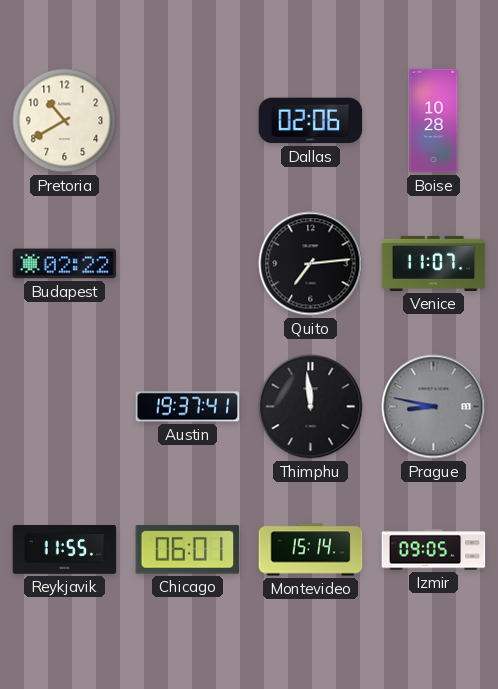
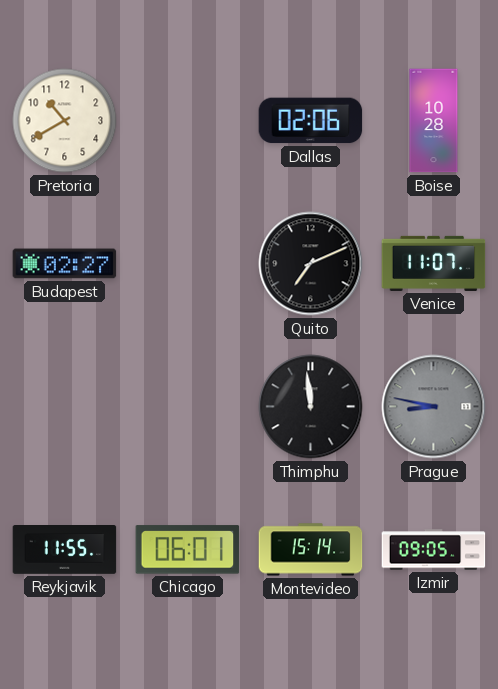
Budapest: 02:22 -> 02:27
Quito: 7:14 -> 7:11
Austin: 19:37 -> none
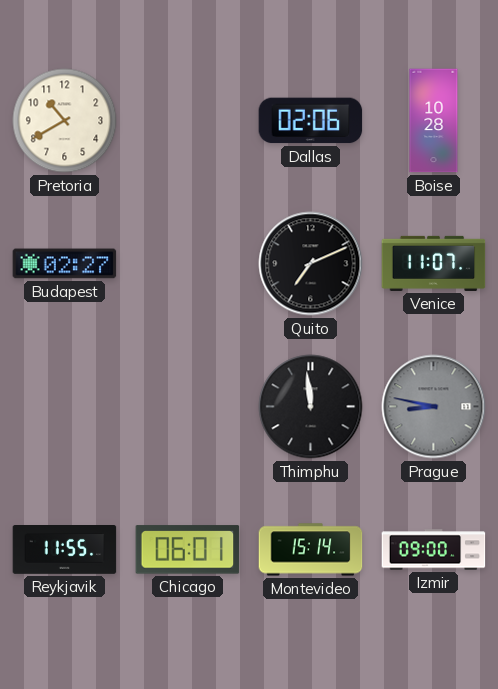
Izmir: 09:05 -> 09:00
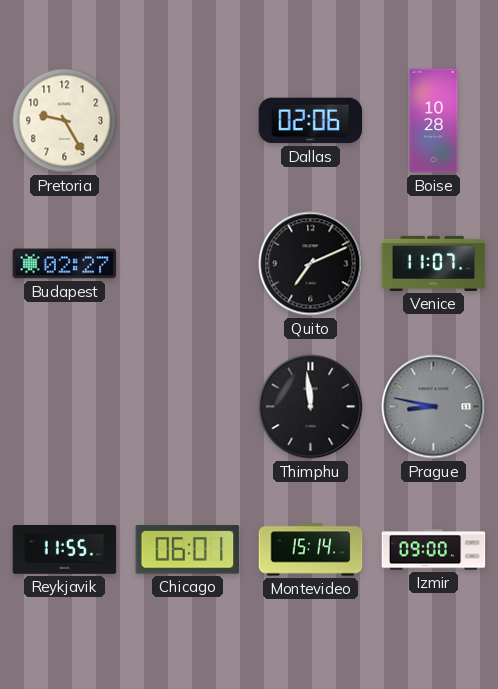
Pretoria: 10:40 -> 9:25
